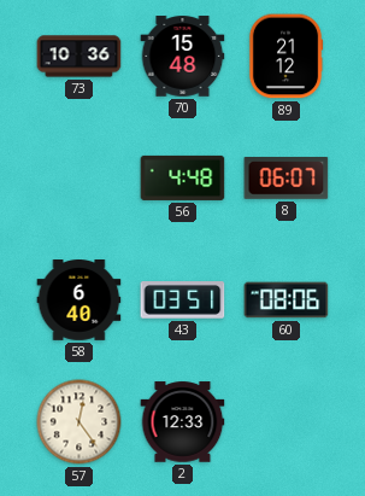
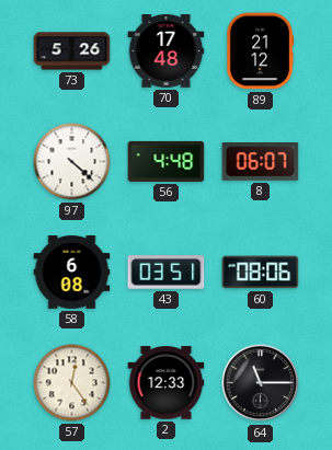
73: 10:36 -> 5:26
70: 15:48 -> 17:48
97: none -> 4:22
58: 6:40 -> 6:08
64: none -> 11:15
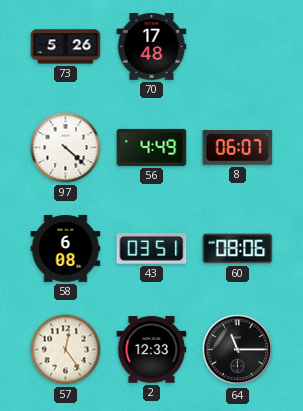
89: 21:12 -> none
56: 4:48 -> 4:49
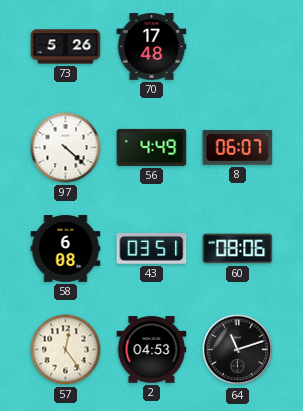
2: 12:33 -> 04:53
64: 11:15 -> 11:12
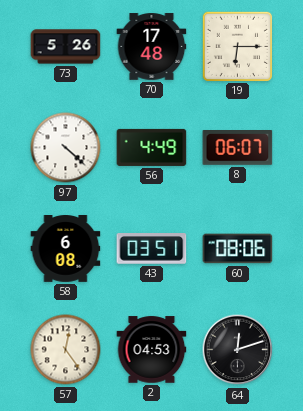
19: none -> 6:15
64: 11:12 -> 12:12
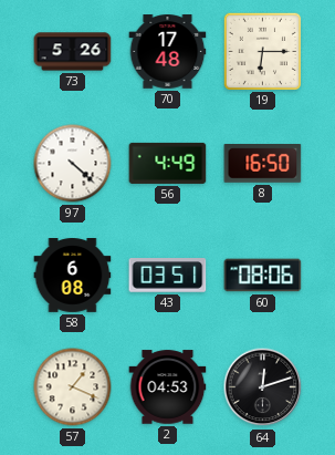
8: 06:07 -> 16:50
57: 12:24 -> 1:19
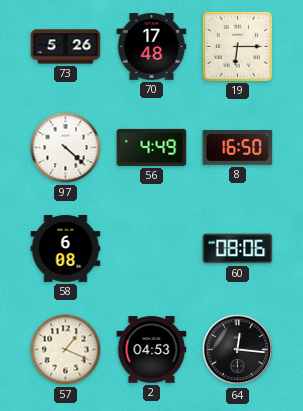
43: 03:51 -> none
64: 12:12 -> 12:16
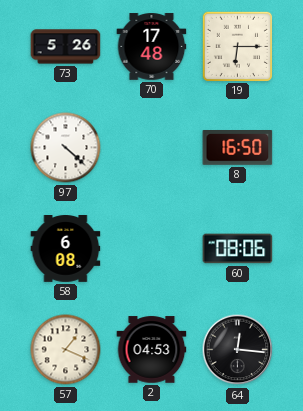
56: 4:49 -> none
